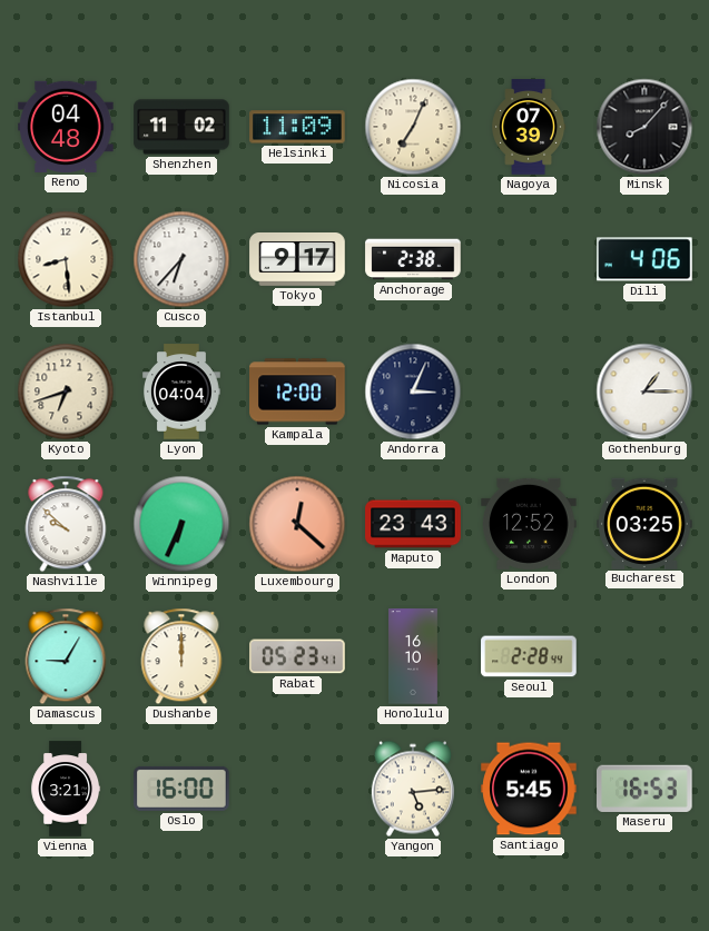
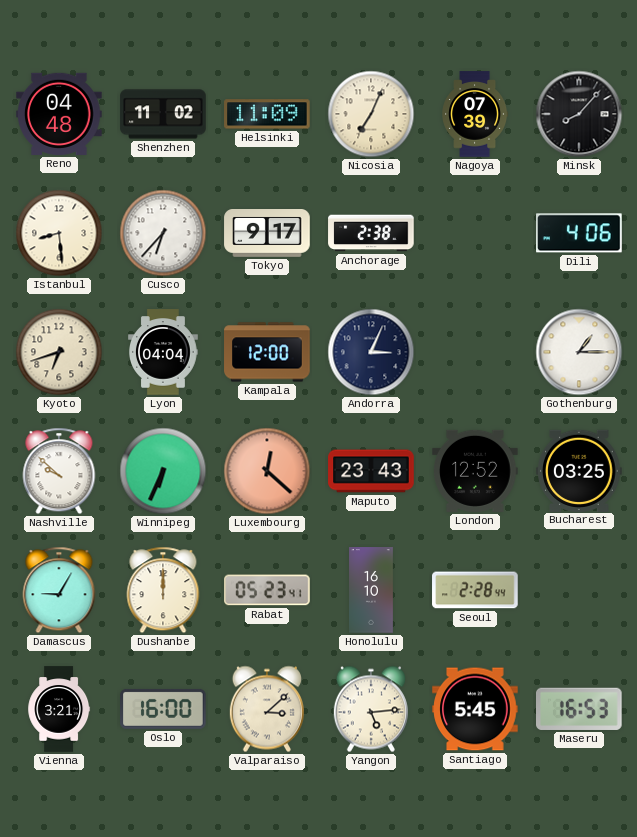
Valparaiso: none -> 3:08
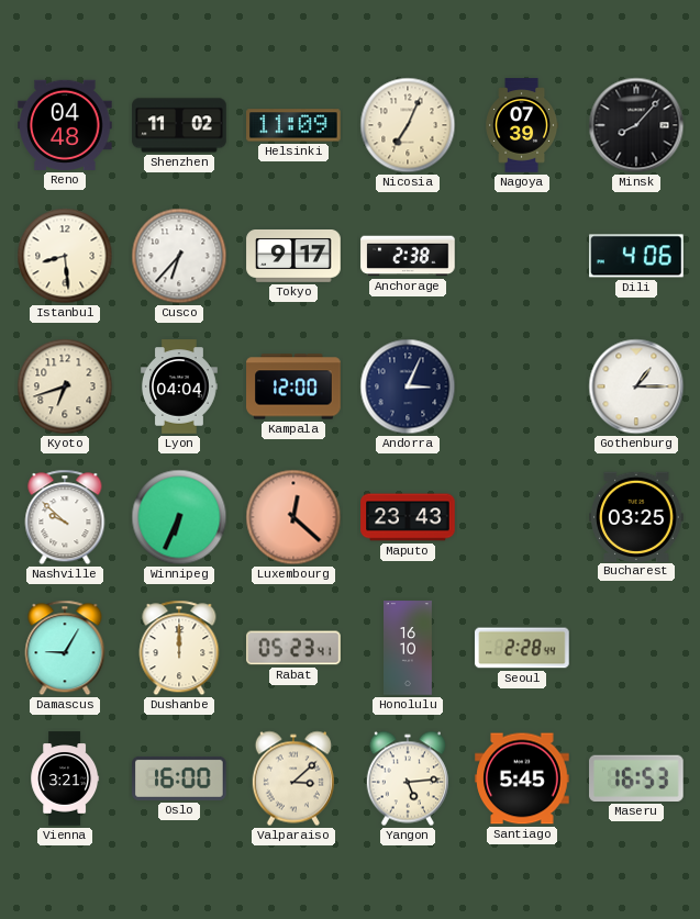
London: 12:52 -> none
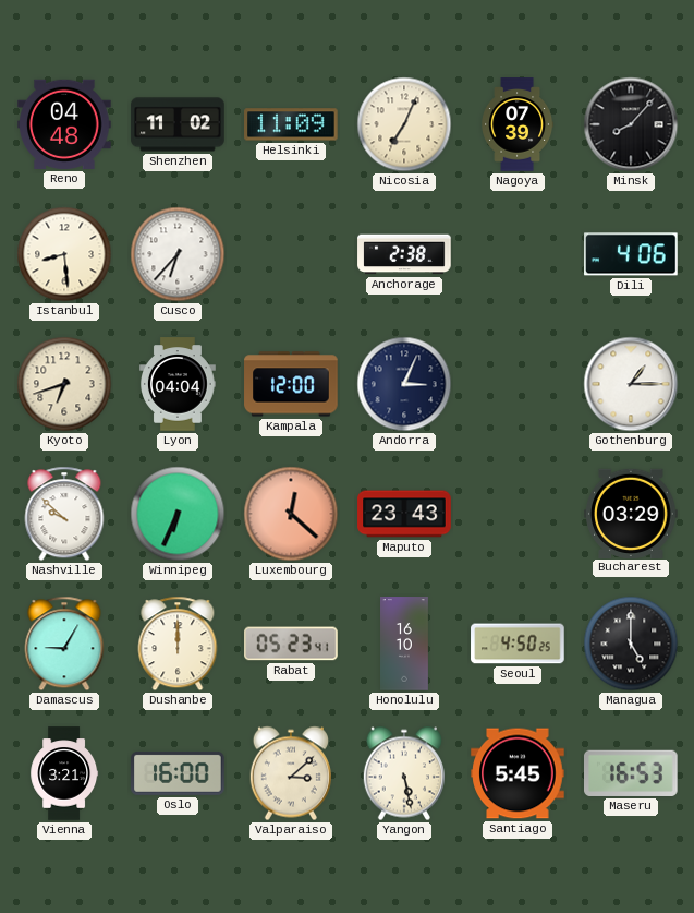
Tokyo: 9:17 -> none
Bucharest: 03:25 -> 03:29
Seoul: 2:28 -> 4:50
Managua: none -> 5:00
Yangon: 5:14 -> 5:28
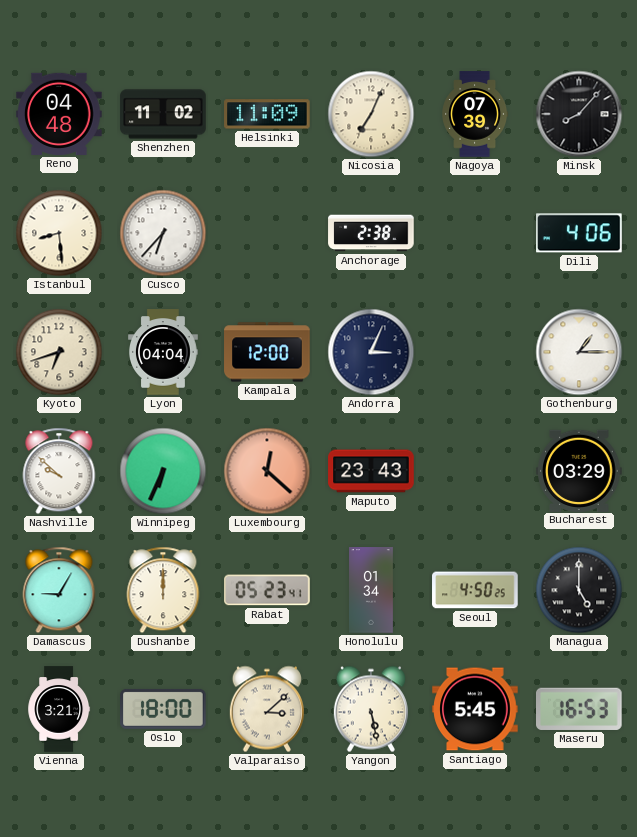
Honolulu: 16:10 -> 01:34
Oslo: 16:00 -> 18:00
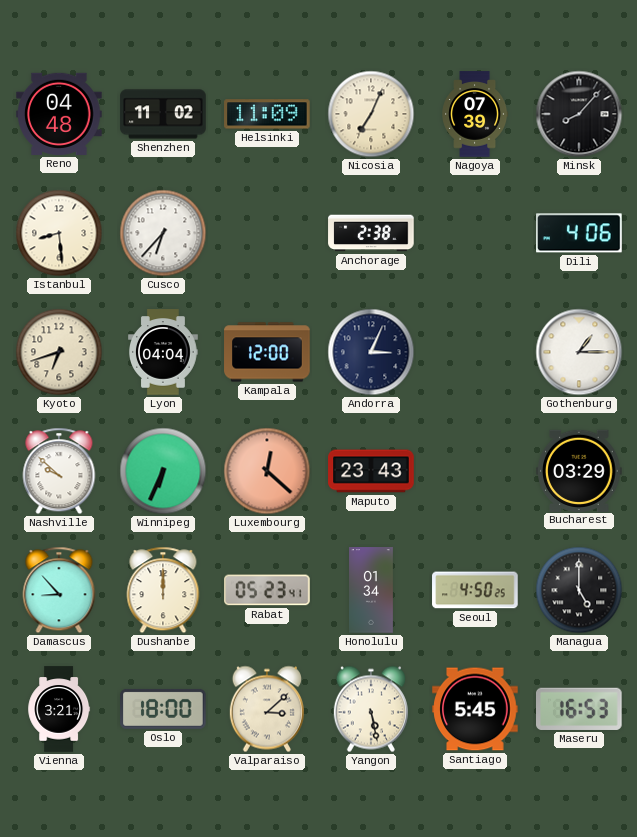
Damascus: 9:05 -> 8:53
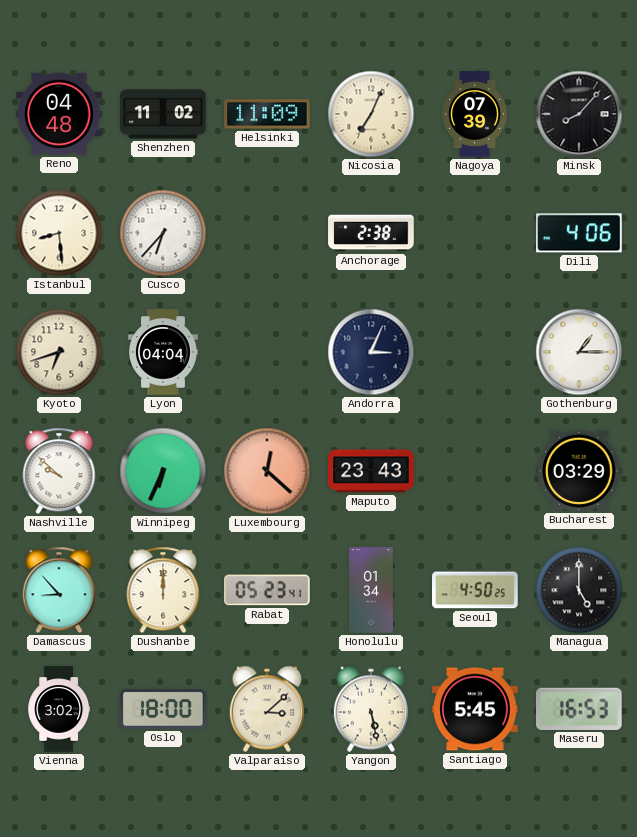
Kampala: 12:00 -> none
Vienna: 3:21 -> 3:02
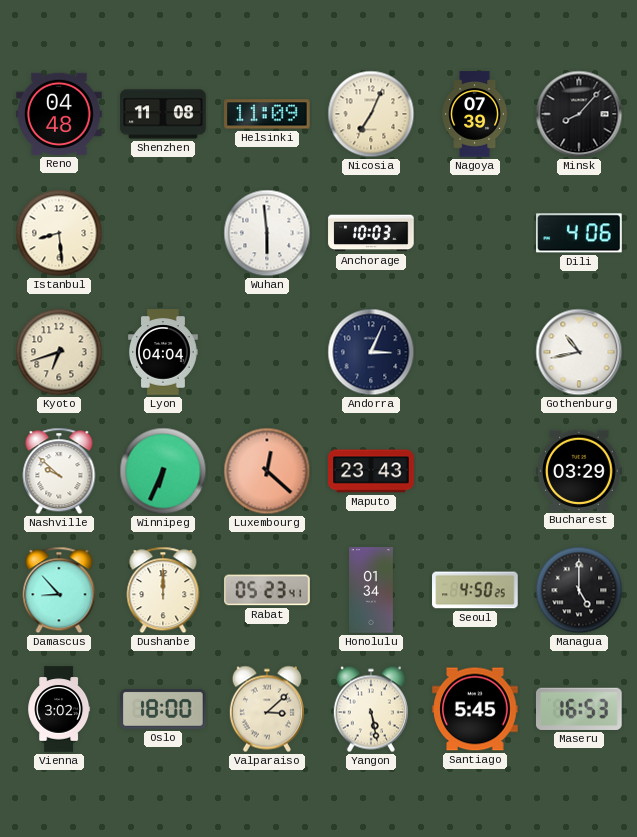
Shenzhen: 11:02 -> 11:08
Cusco: 6:37 -> none
Wuhan: none -> 5:59
Anchorage: 2:38 -> 10:03
Gothenburg: 1:15 -> 10:43
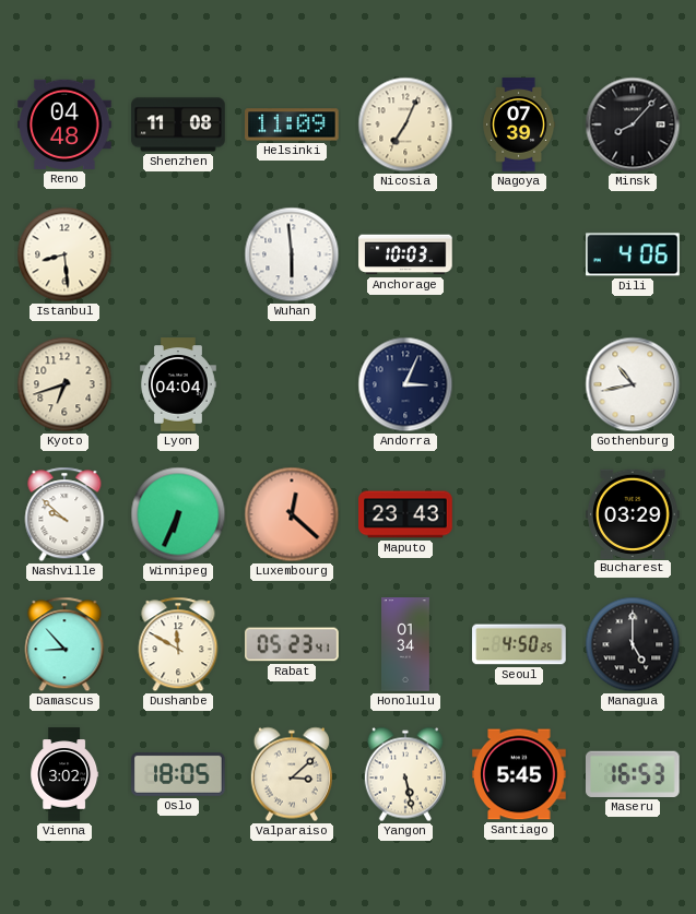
Dushanbe: 12:00 -> 11:50
Oslo: 18:00 -> 18:05
